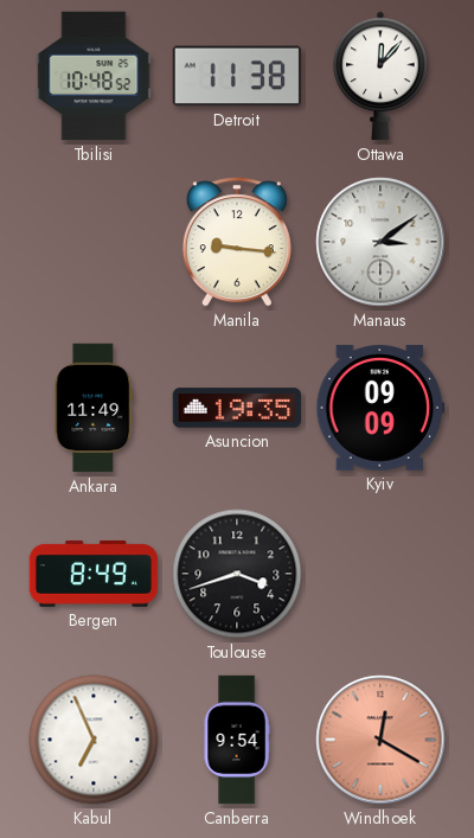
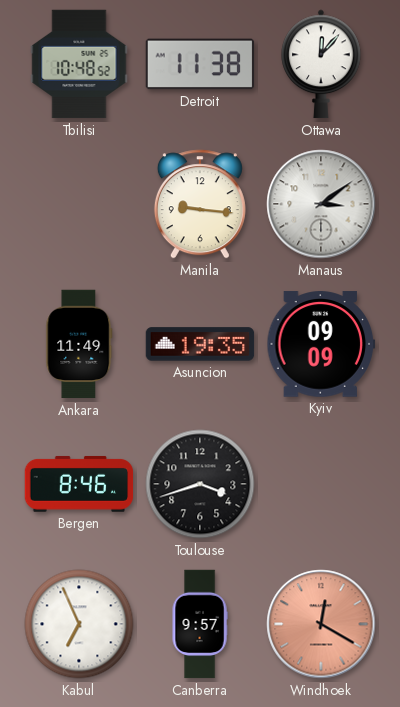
Bergen: 8:49 -> 8:46
Canberra: 9:54 -> 9:57
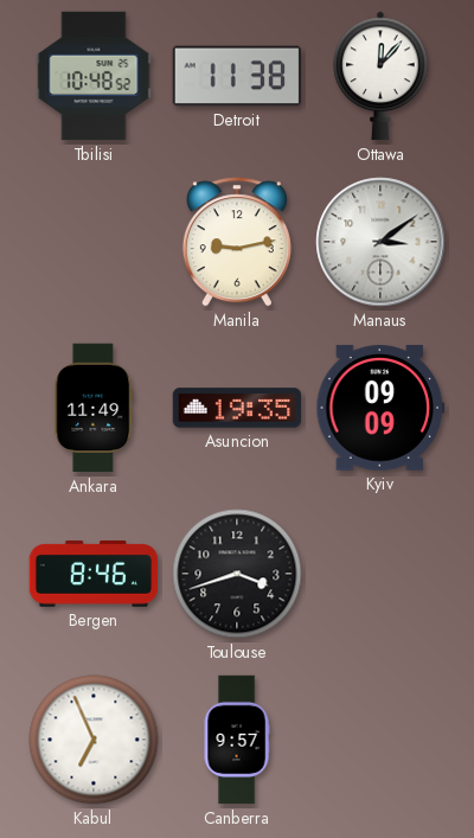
Manila: 9:16 -> 9:13
Windhoek: 12:20 -> none
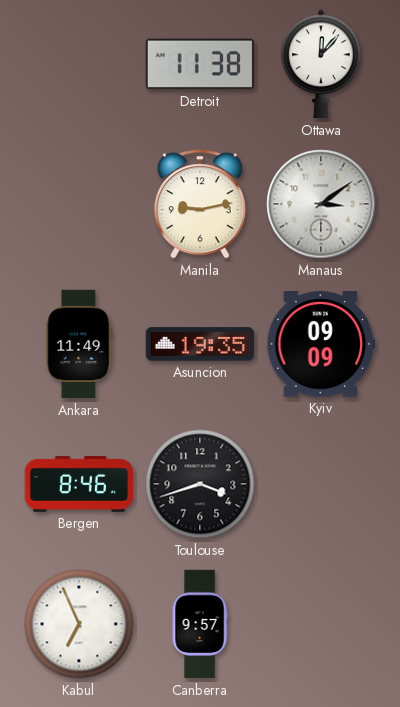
Tbilisi: 10:48 -> none
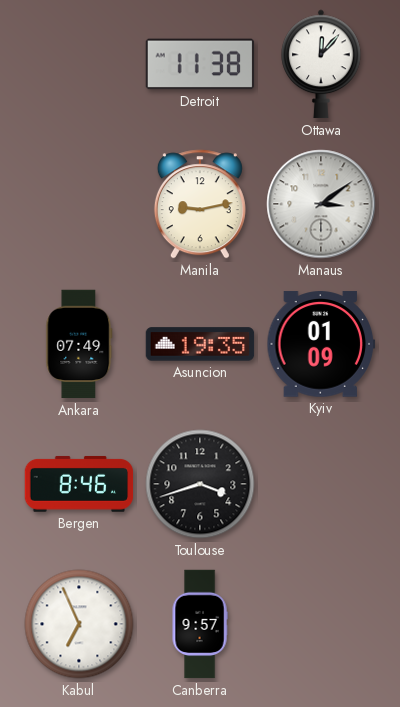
Ankara: 11:49 -> 07:49
Kyiv: 09:09 -> 01:09
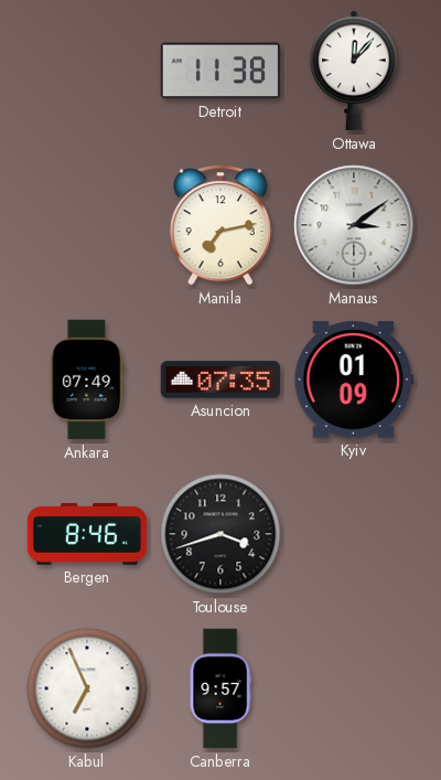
Manila: 9:13 -> 7:13
Asuncion: 19:35 -> 07:35
